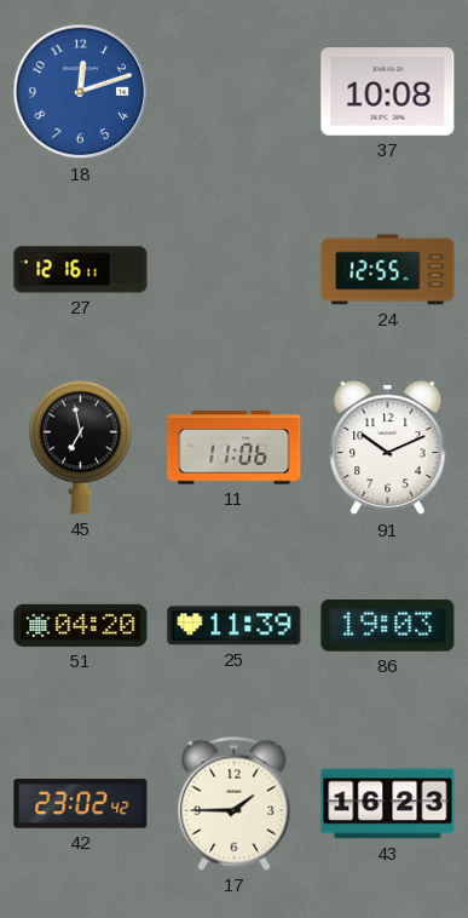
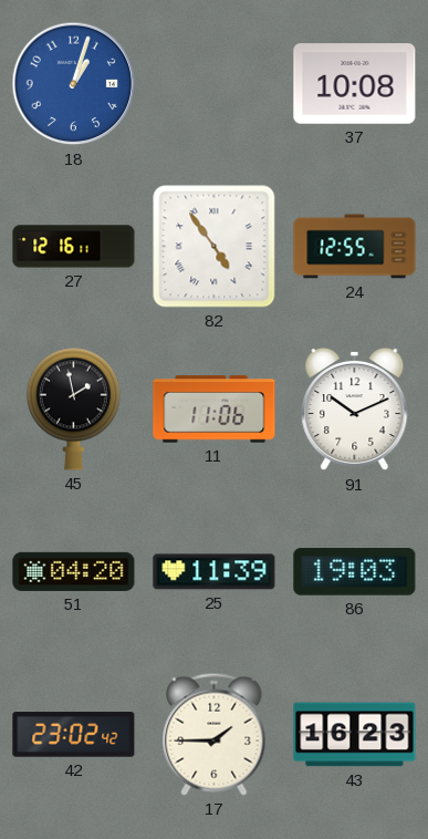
18: 12:12 -> 1:03
82: none -> 4:54
45: 6:58 -> 1:58
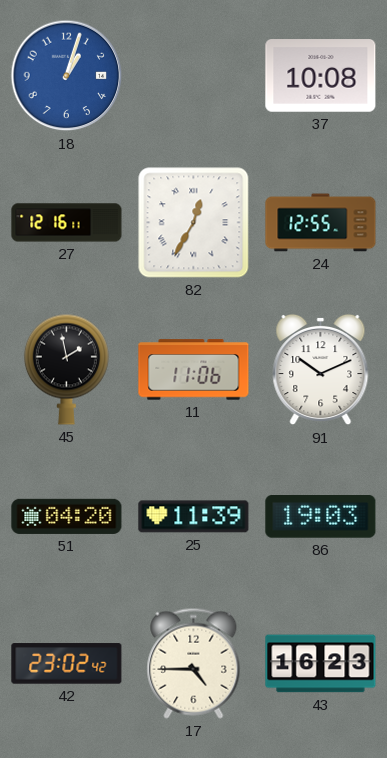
82: 4:54 -> 12:35
17: 1:45 -> 4:45
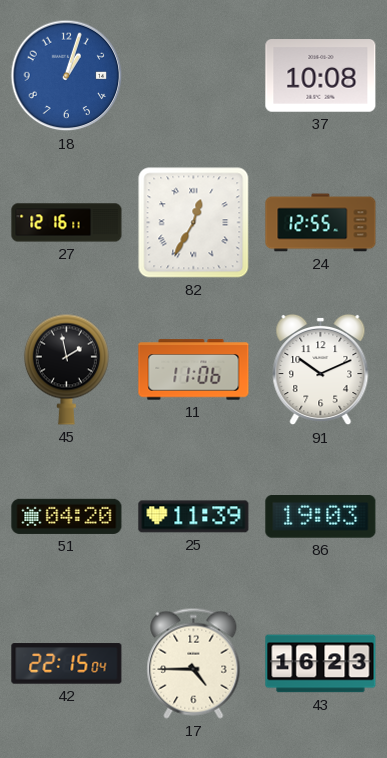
42: 23:02 -> 22:15
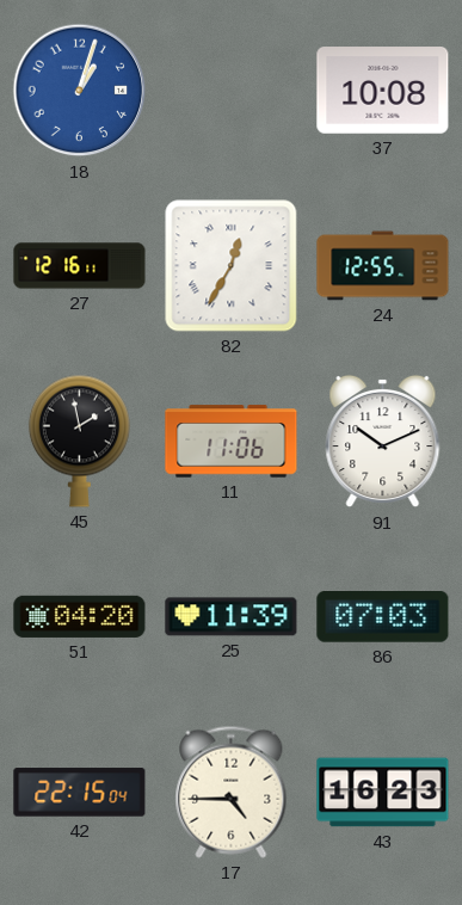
86: 19:03 -> 07:03
